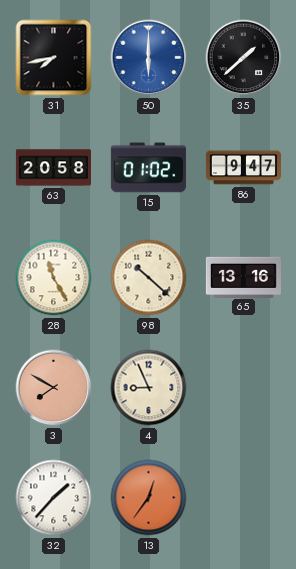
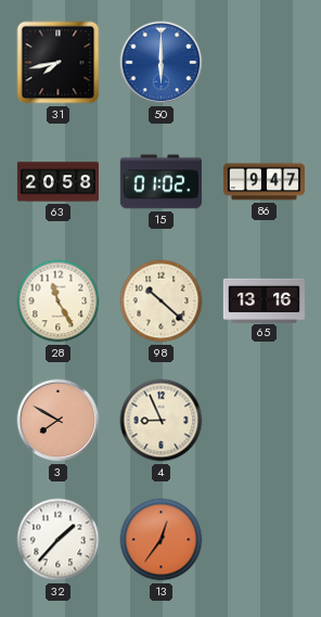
35: 1:38 -> none
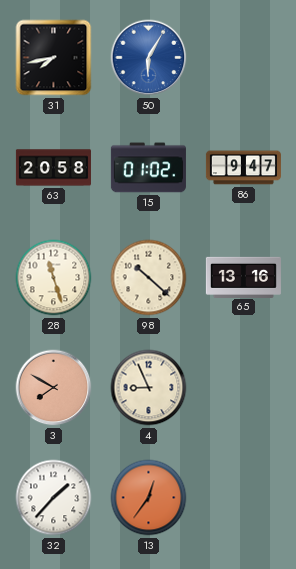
50: 6:00 -> 6:05
28: 11:25 -> 11:27
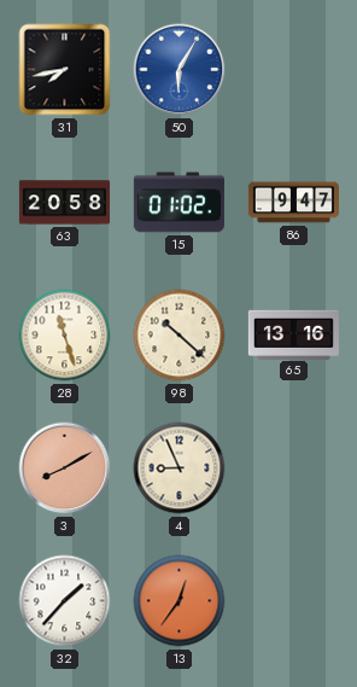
3: 7:50 -> 8:10
